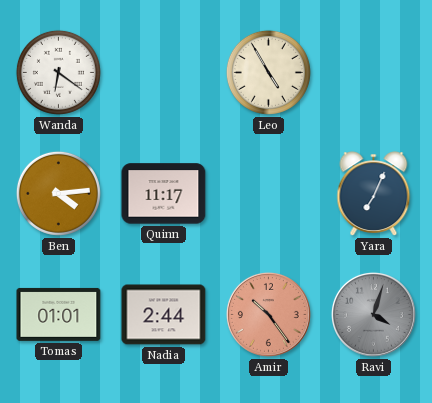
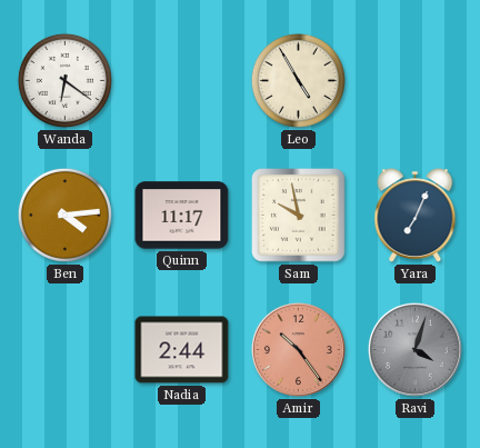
Sam: none -> 9:58
Tomas: 01:01 -> none
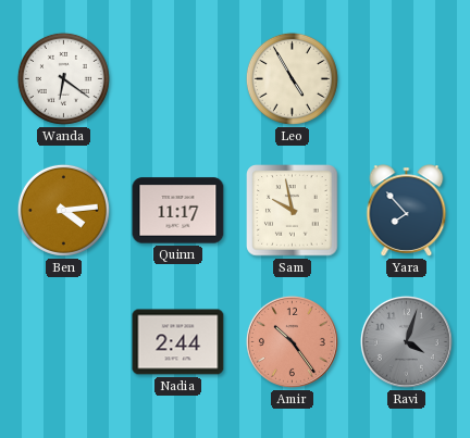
Yara: 7:04 -> 7:53
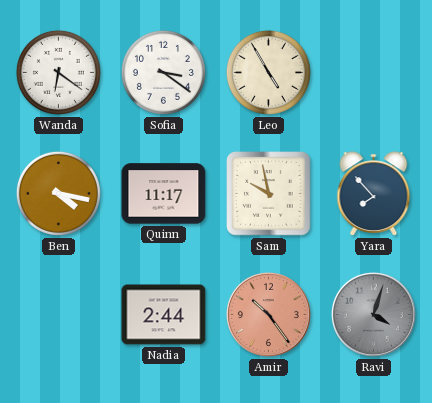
Sofia: none -> 3:21
Ben: 4:14 -> 4:17
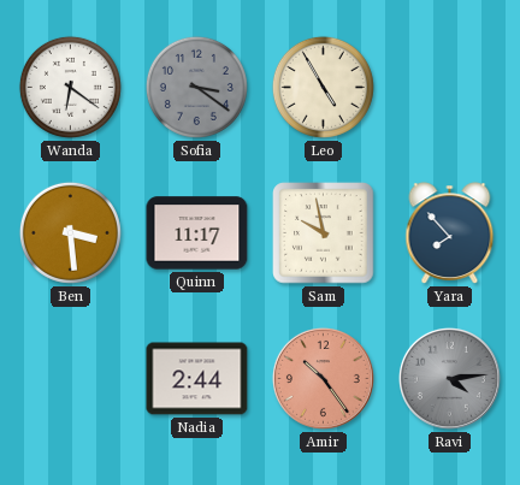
Sofia dial: white -> grey
Ben: 4:17 -> 3:29
Ravi: 4:03 -> 4:14
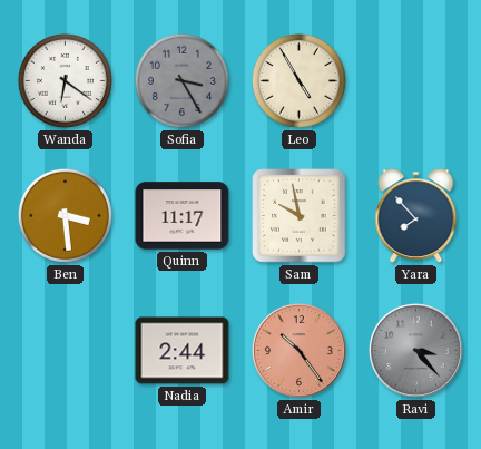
Sofia: 3:21 -> 3:25
Ravi: 4:14 -> 3:23
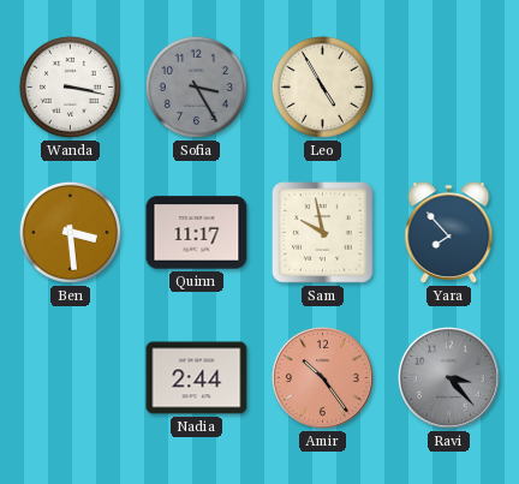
Wanda: 6:21 -> 3:17
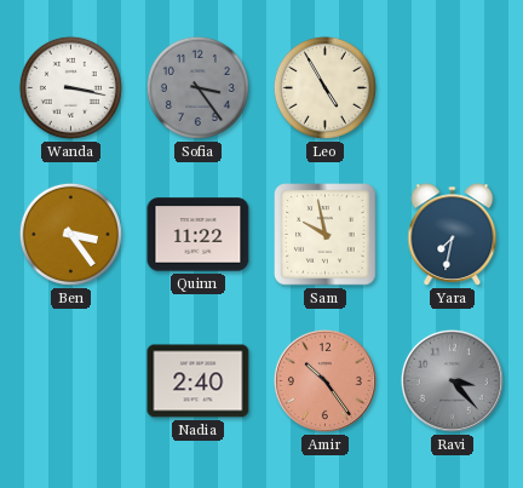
Sofia: 3:25 -> 3:24
Ben: 3:29 -> 3:24
Quinn: 11:17 -> 11:22
Yara: 7:53 -> 7:32
Nadia: 2:44 -> 2:40
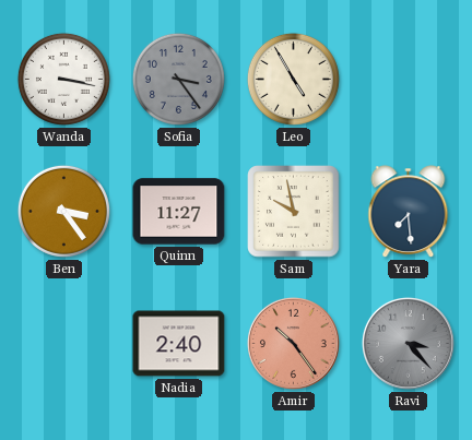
Quinn: 11:22 -> 11:27
Yara: 7:32 -> 7:29
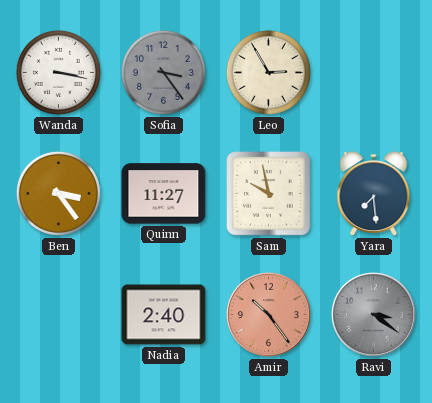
Leo: 4:55 -> 2:55
Ravi: 3:23 -> 3:21
